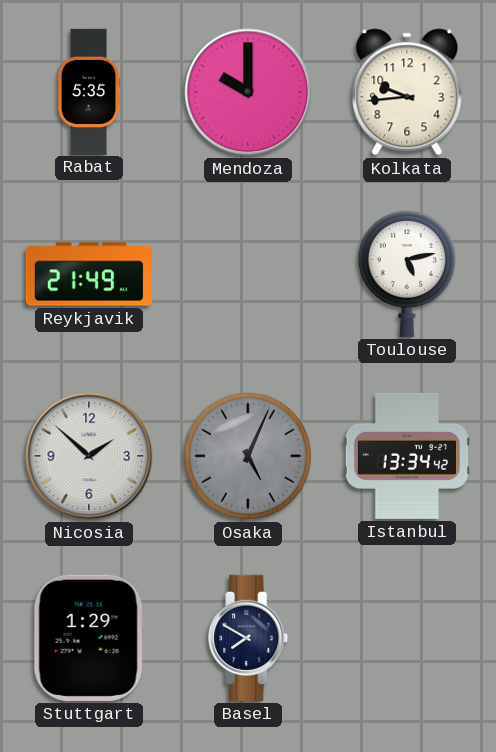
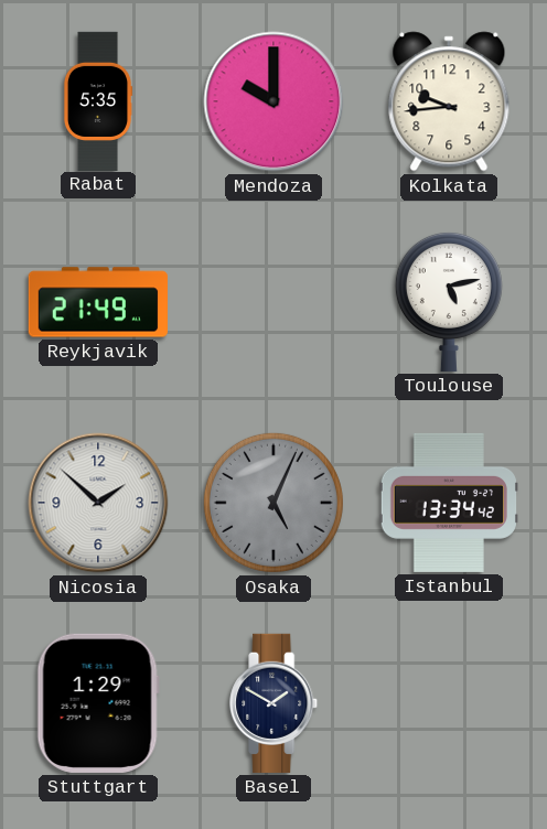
Basel: 7:50 -> 1:50
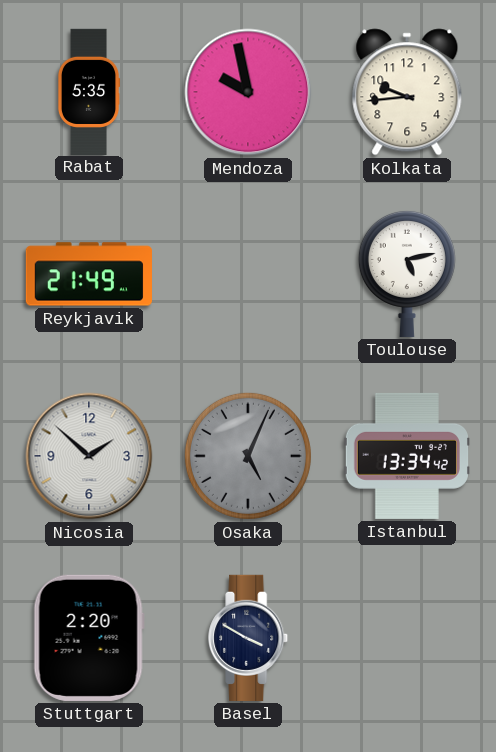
Mendoza: 10:00 -> 9:58
Stuttgart: 1:29 -> 2:20
Basel: 1:50 -> 3:50
